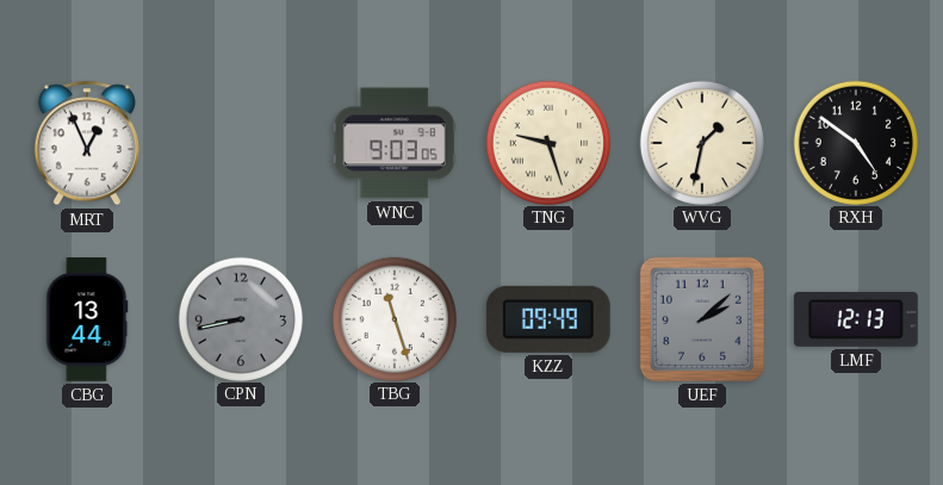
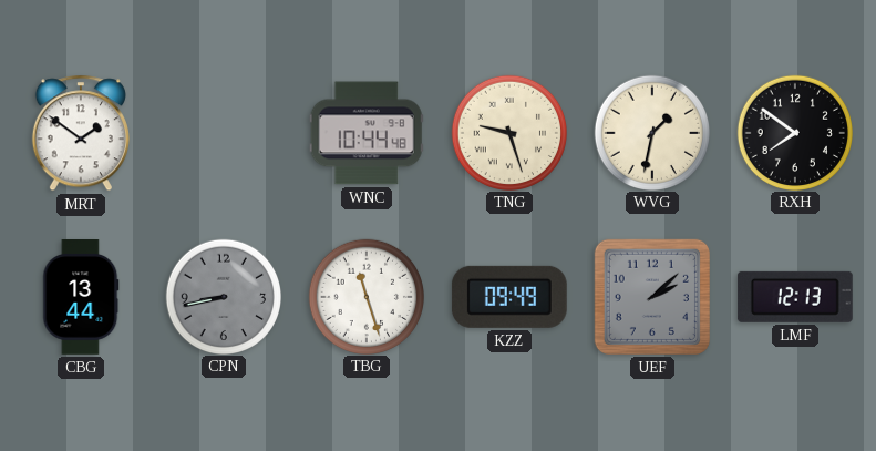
MRT: 12:56 -> 1:51
WNC: 9:03 -> 10:44
RXH: 4:51 -> 7:51
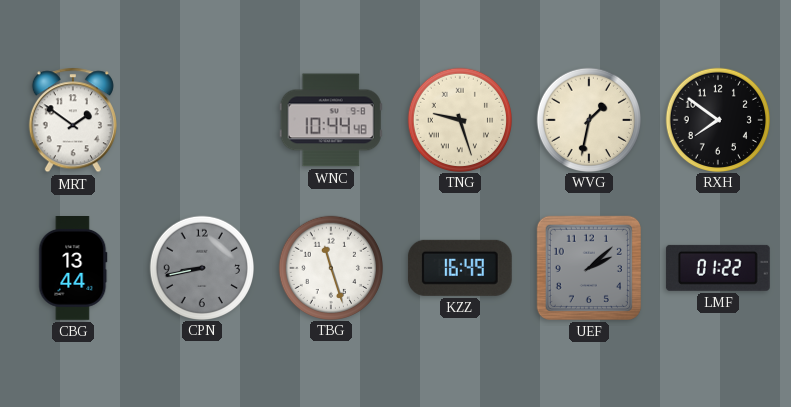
KZZ: 09:49 -> 16:49
LMF: 12:13 -> 01:22
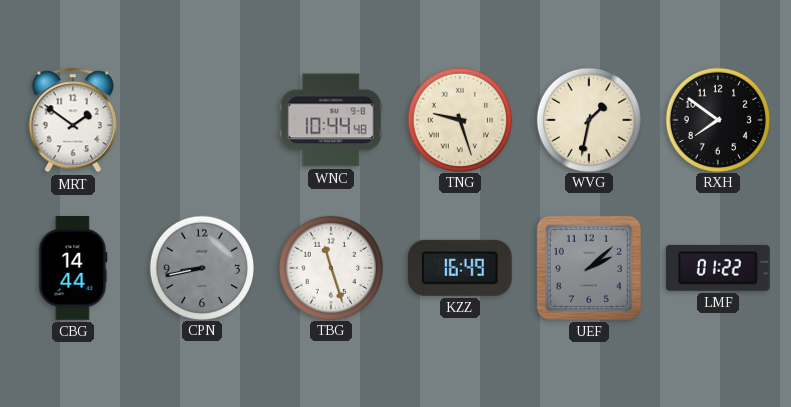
CBG: 13:44 -> 14:44
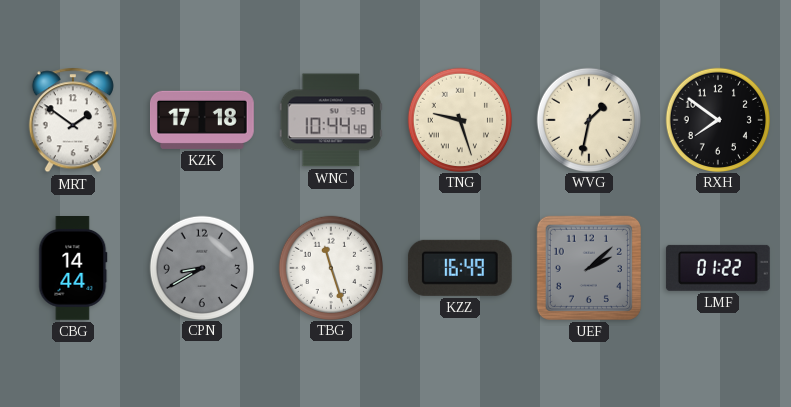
KZK: none -> 17:18
CPN: 8:43 -> 8:40
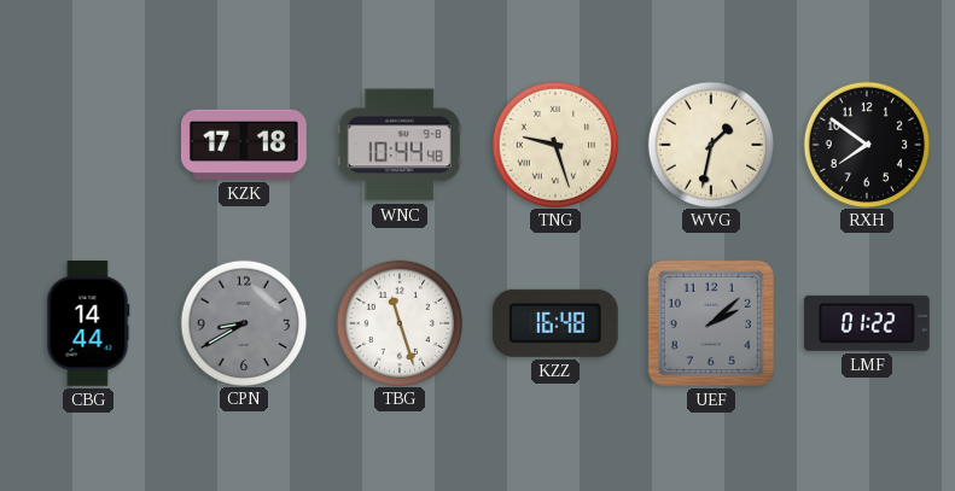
MRT: 1:51 -> none
KZZ: 16:49 -> 16:48
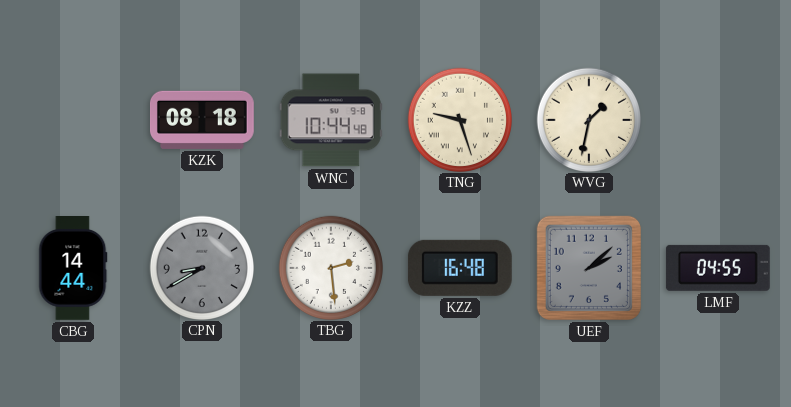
KZK: 17:18 -> 08:18
RXH: 7:51 -> none
TBG: 11:27 -> 2:29
LMF: 01:22 -> 04:55
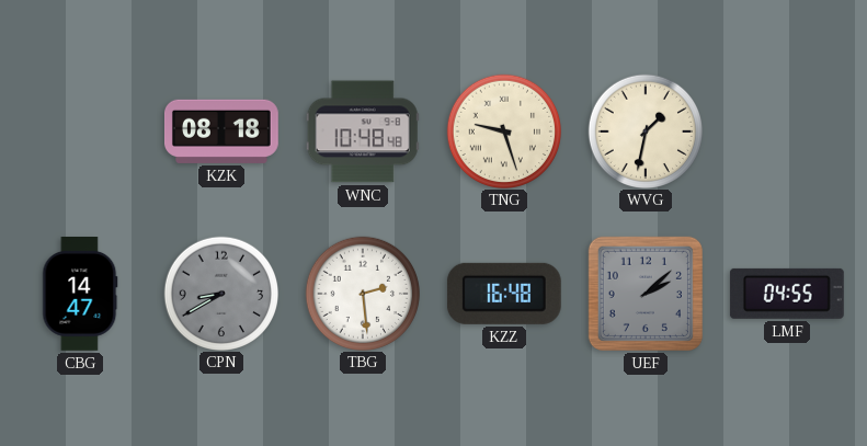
WNC: 10:44 -> 10:48
CBG: 14:44 -> 14:47
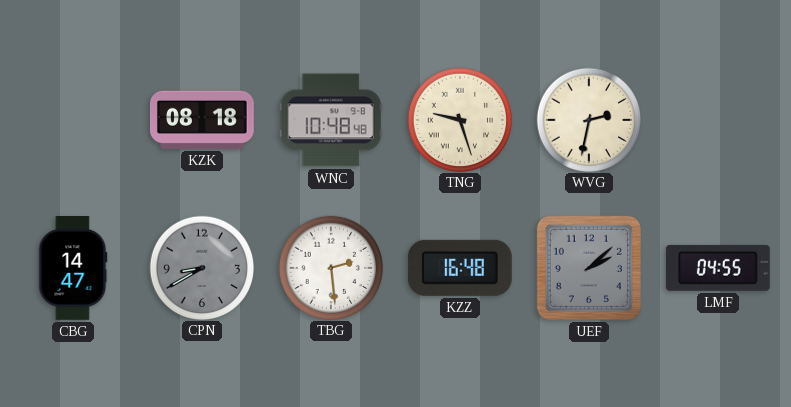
WVG: 1:32 -> 2:32
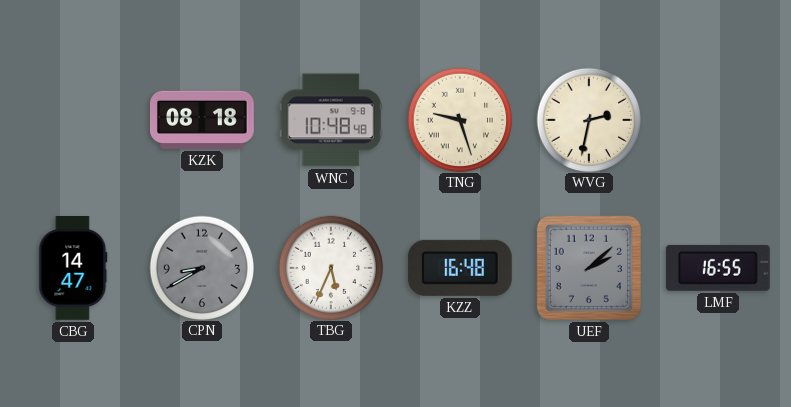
TBG: 2:29 -> 5:34
LMF: 04:55 -> 16:55
